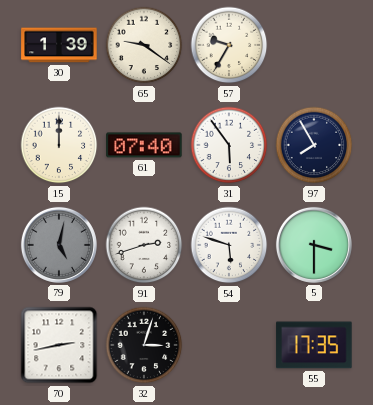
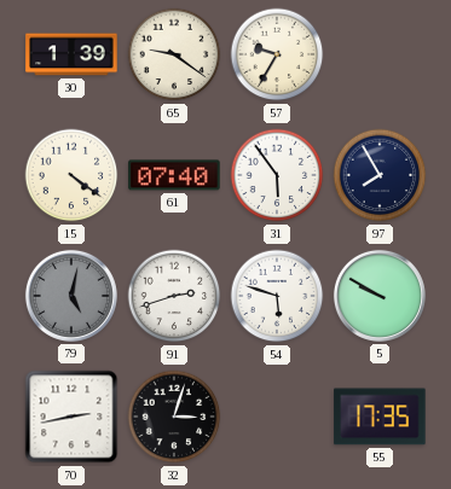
15: 12:00 -> 4:21
5: 3:30 -> 9:50
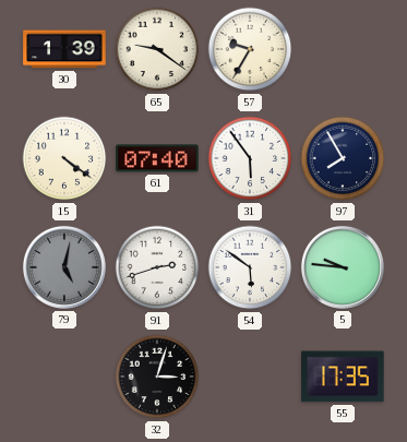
54: 5:48 -> 5:51
5: 9:50 -> 9:46
70: 2:43 -> none
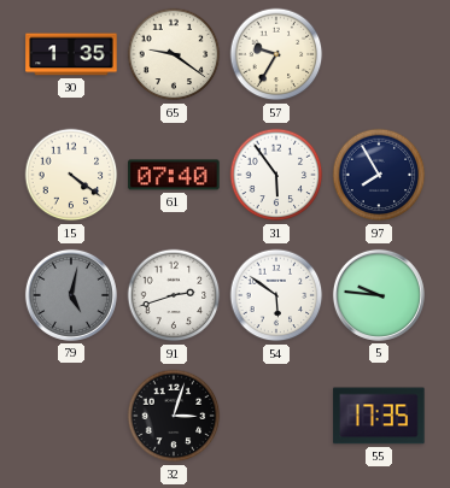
30: 1:39 -> 1:35
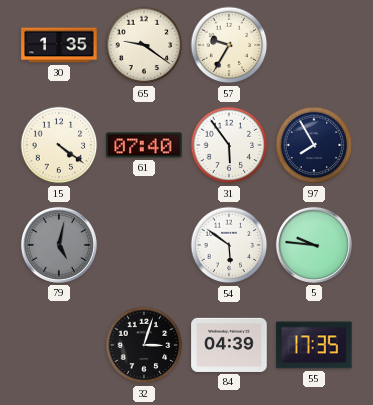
91: 2:42 -> none
84: none -> 04:39
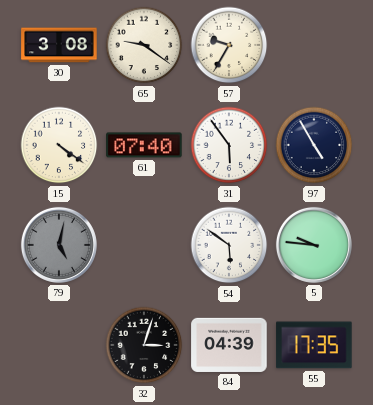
30: 1:35 -> 3:08
97: 7:55 -> 4:55
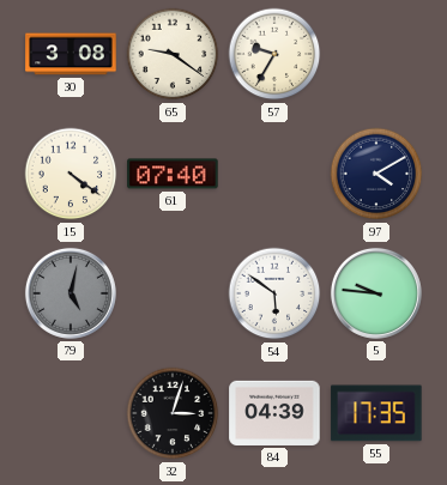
31: 5:54 -> none
97: 4:55 -> 4:10
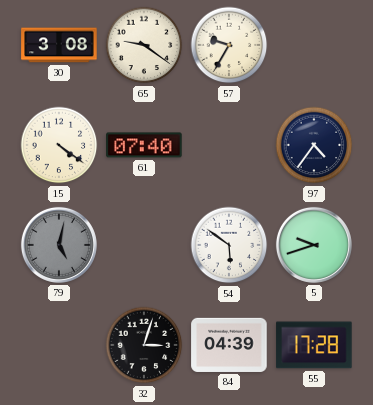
97: 4:10 -> 4:36
5: 9:46 -> 9:42
55: 17:35 -> 17:28
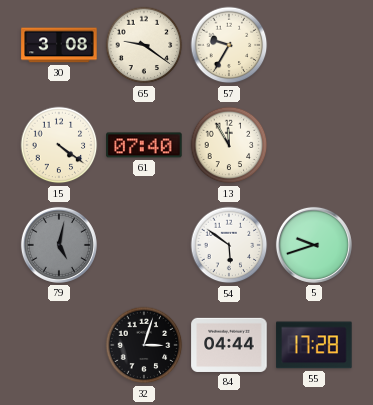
13: none -> 11:55
97: 4:36 -> none
84: 04:39 -> 04:44
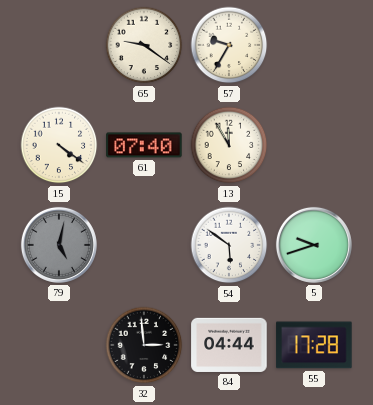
30: 3:08 -> none
32: 3:03 -> 2:59
